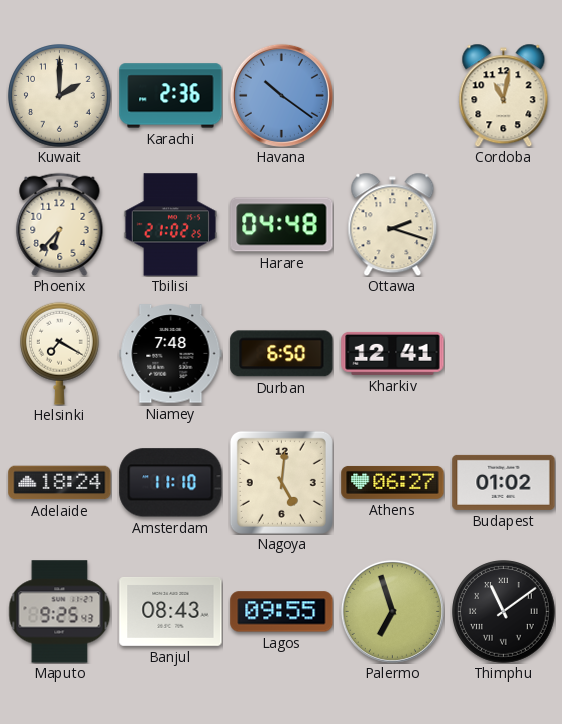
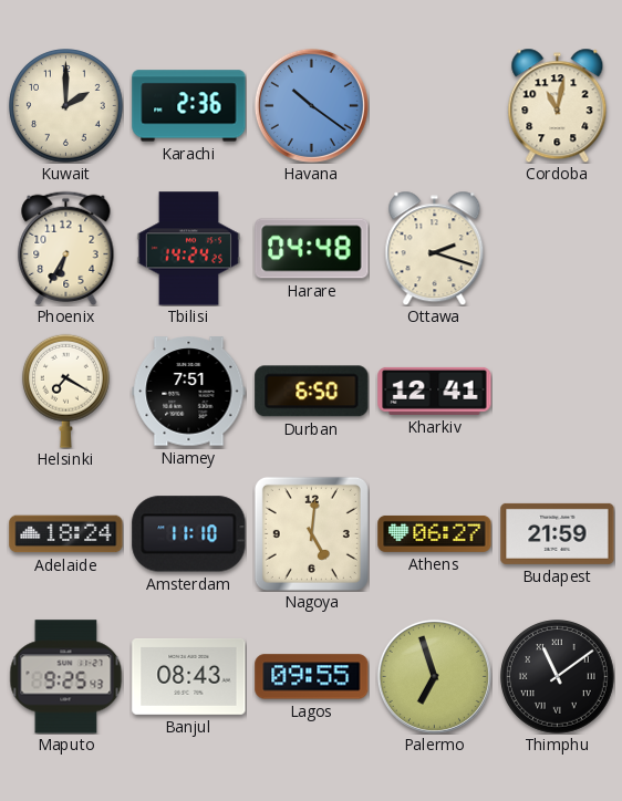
Phoenix: 6:37 -> 6:35
Tbilisi: 21:02 -> 14:24
Niamey: 7:48 -> 7:51
Budapest: 01:02 -> 21:59
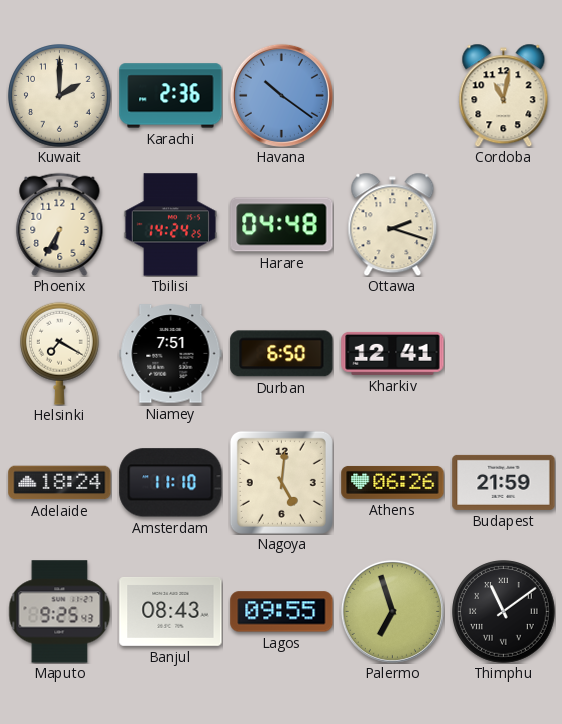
Athens: 06:27 -> 06:26
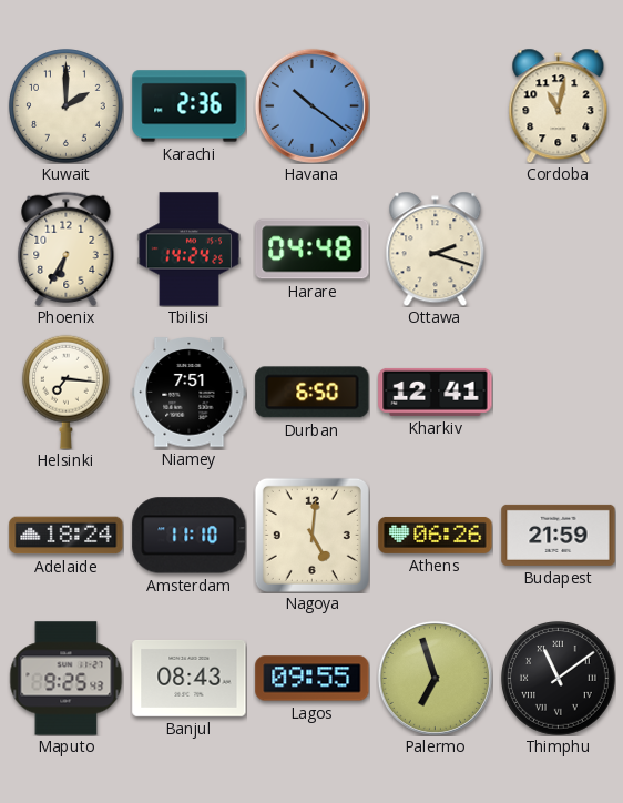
Helsinki: 7:20 -> 7:16
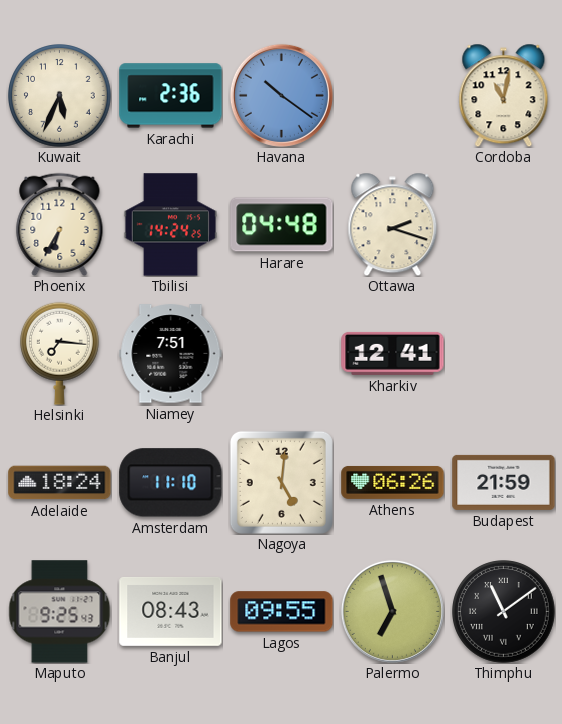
Kuwait: 2:00 -> 5:34
Durban: 6:50 -> none
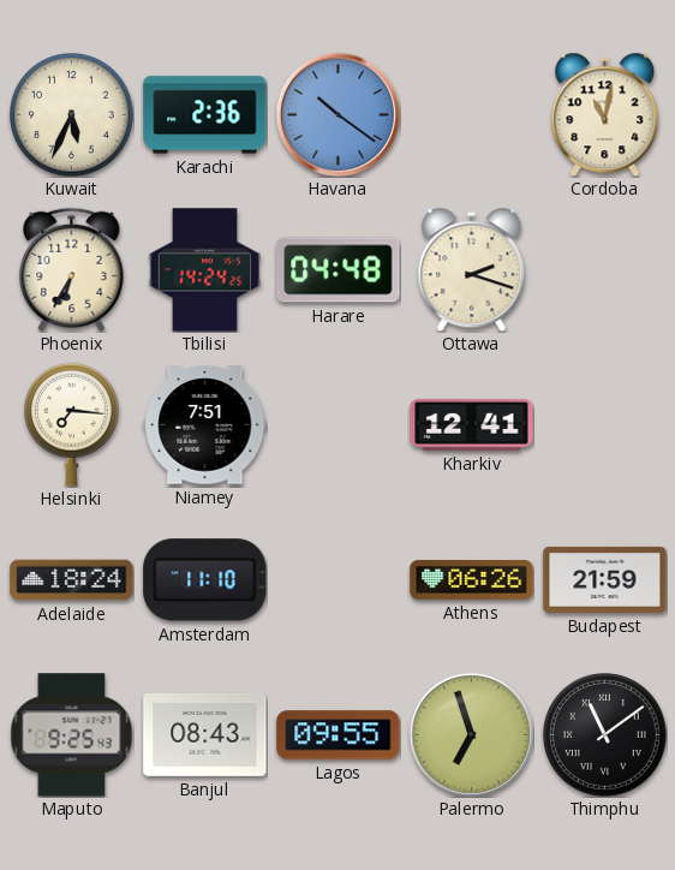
Nagoya: 5:01 -> none
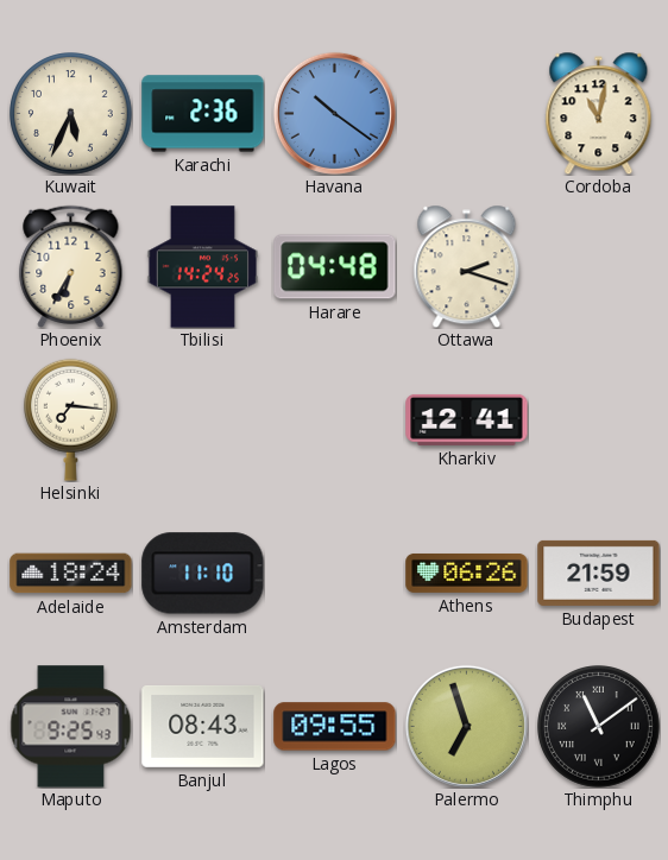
Niamey: 7:51 -> none
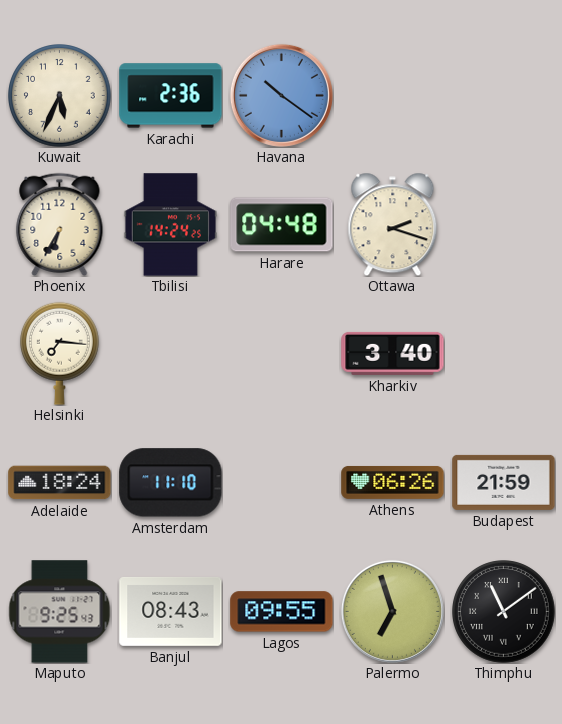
Cordoba: 11:02 -> none
Kharkiv: 12:41 -> 3:40
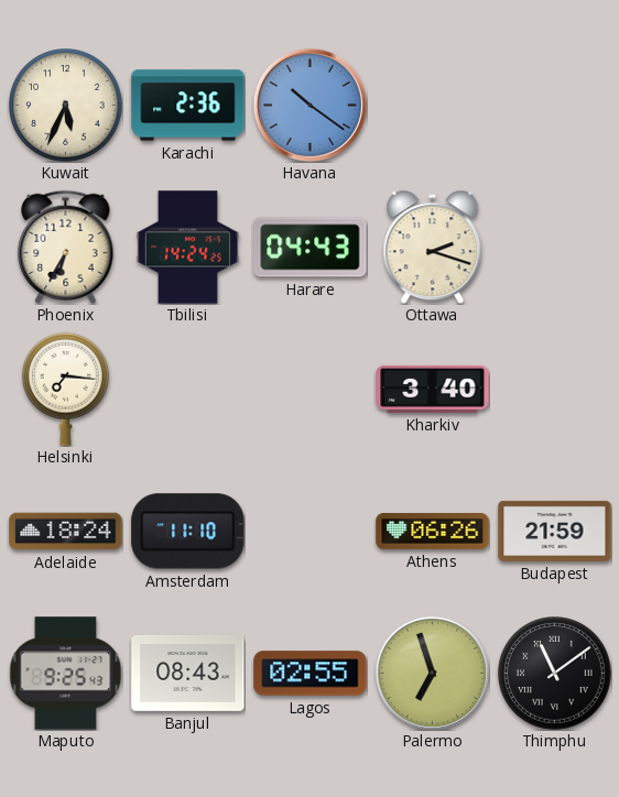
Harare: 04:48 -> 04:43
Lagos: 09:55 -> 02:55
